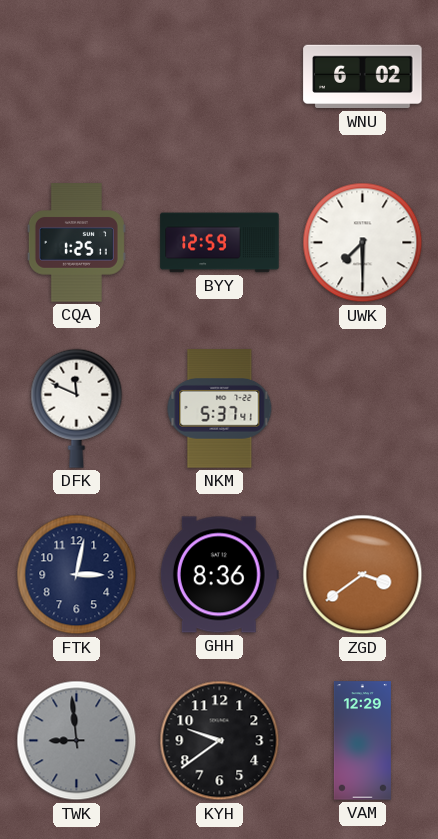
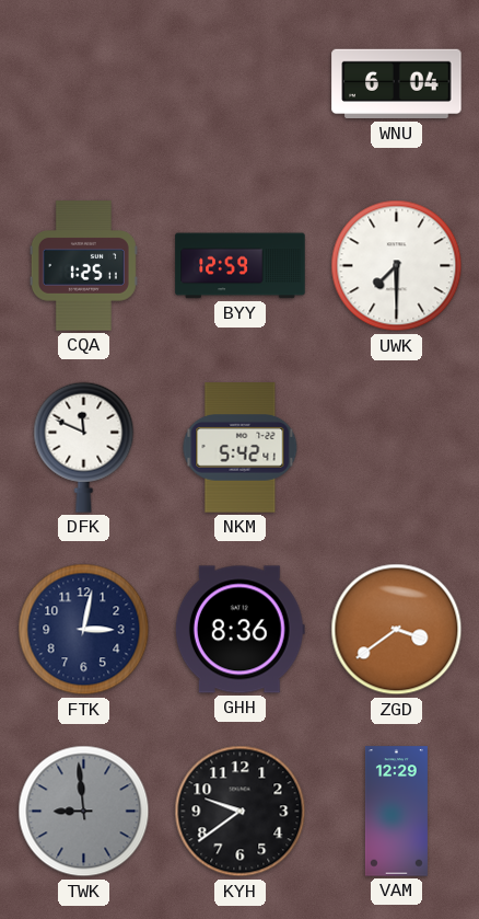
WNU: 6:02 -> 6:04
NKM: 5:37 -> 5:42
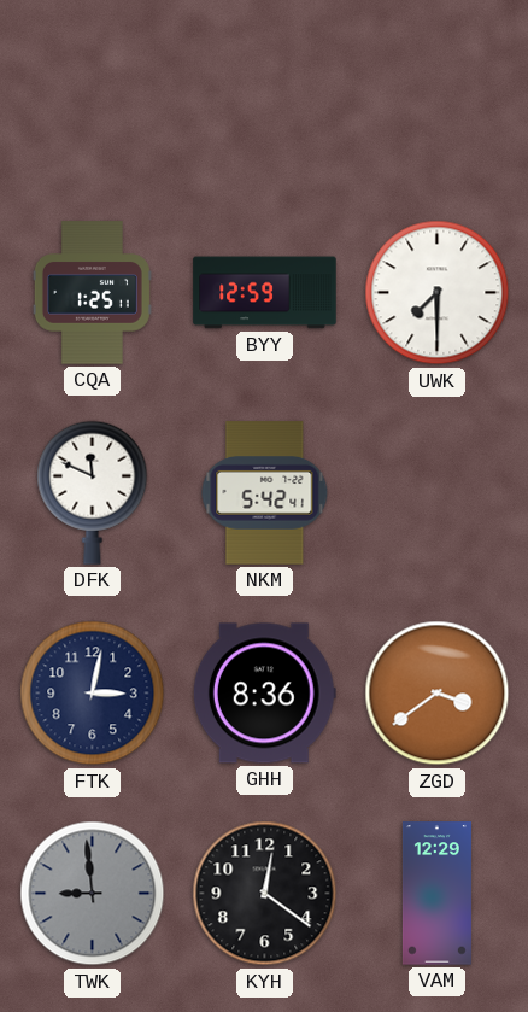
WNU: 6:04 -> none
KYH: 9:39 -> 12:21
